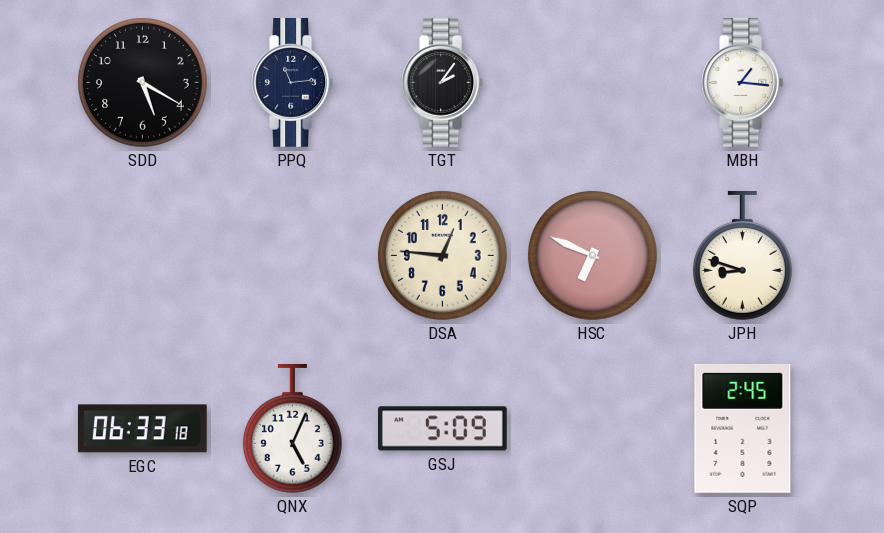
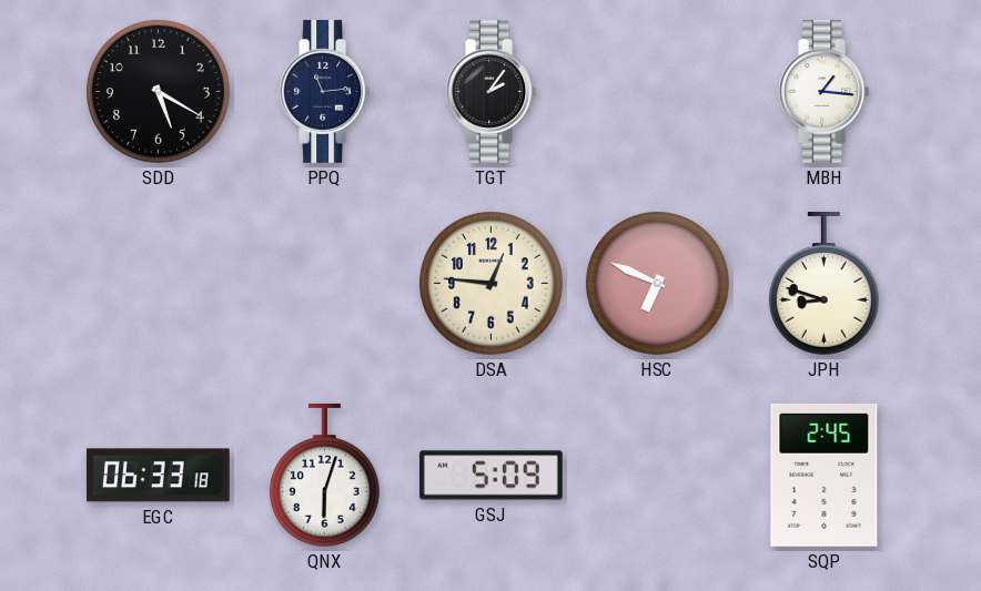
QNX: 5:04 -> 6:03
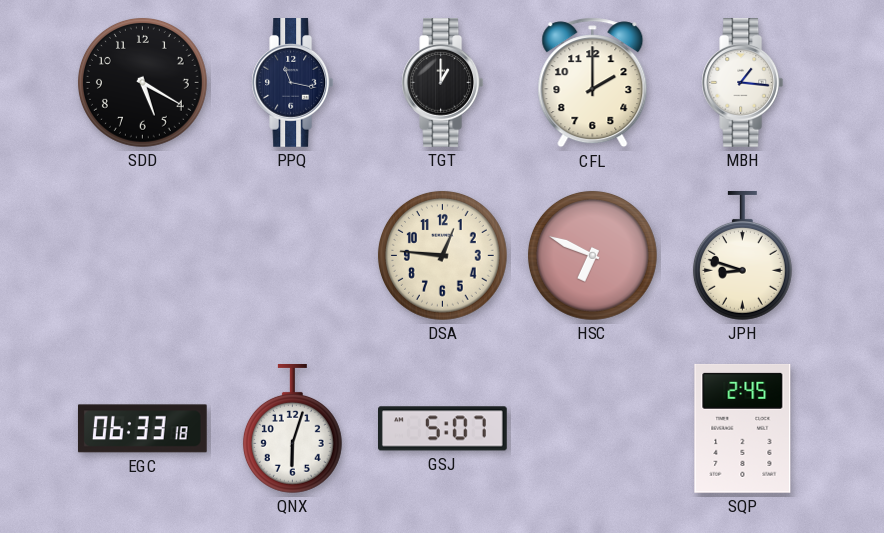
PPQ: 11:14 -> 11:17
TGT: 2:06 -> 1:00
CFL: none -> 2:00
GSJ: 5:09 -> 5:07
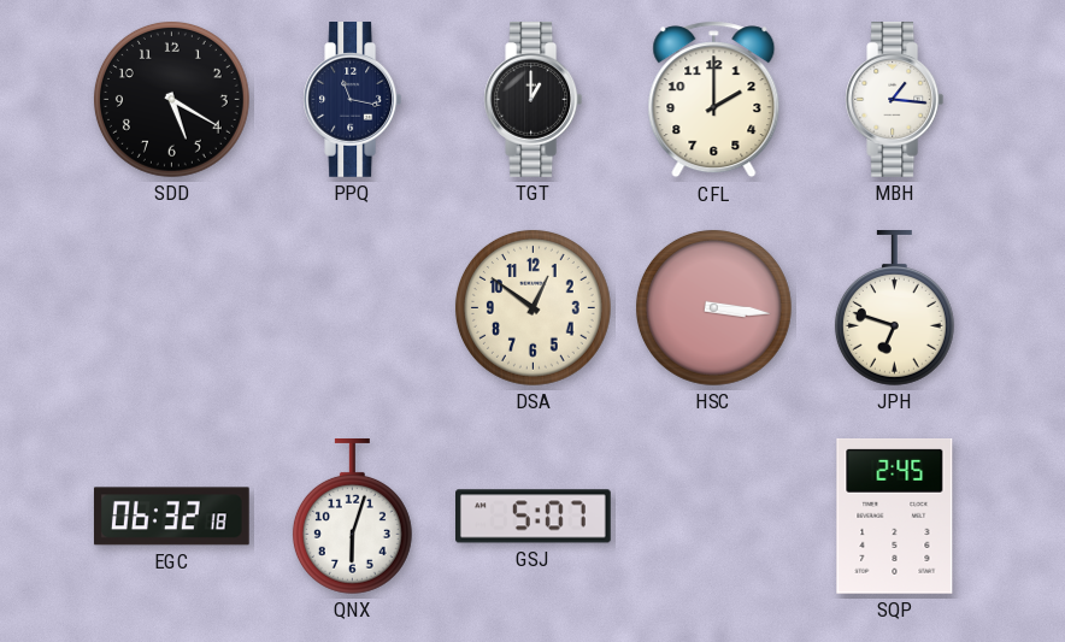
DSA: 12:46 -> 12:51
HSC: 6:49 -> 3:16
JPH: 8:48 -> 6:48
EGC: 06:33 -> 06:32
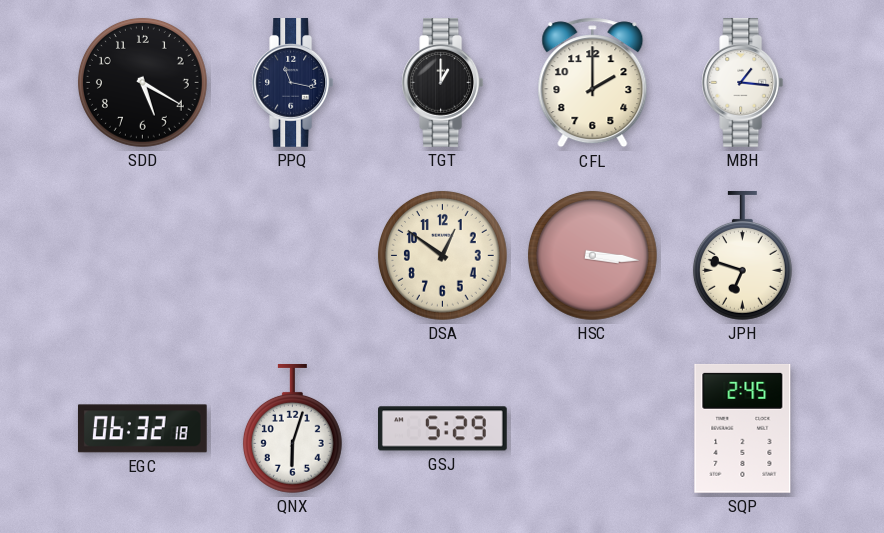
GSJ: 5:07 -> 5:29
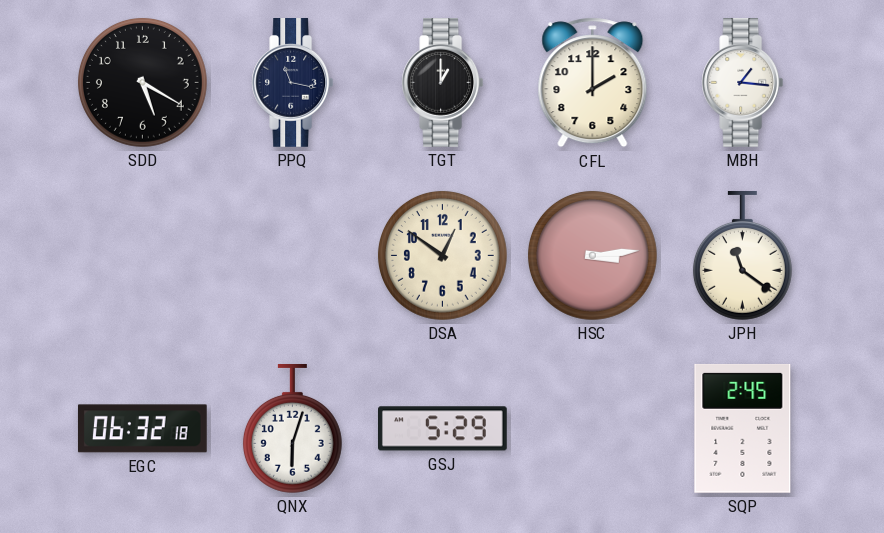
HSC: 3:16 -> 3:14
JPH: 6:48 -> 11:21
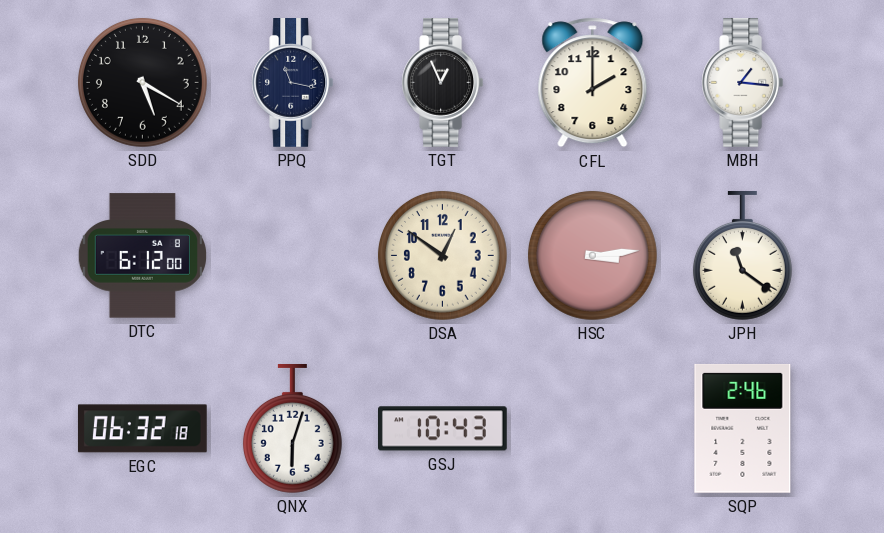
TGT: 1:00 -> 12:56
DTC: none -> 6:12
GSJ: 5:29 -> 10:43
SQP: 2:45 -> 2:46
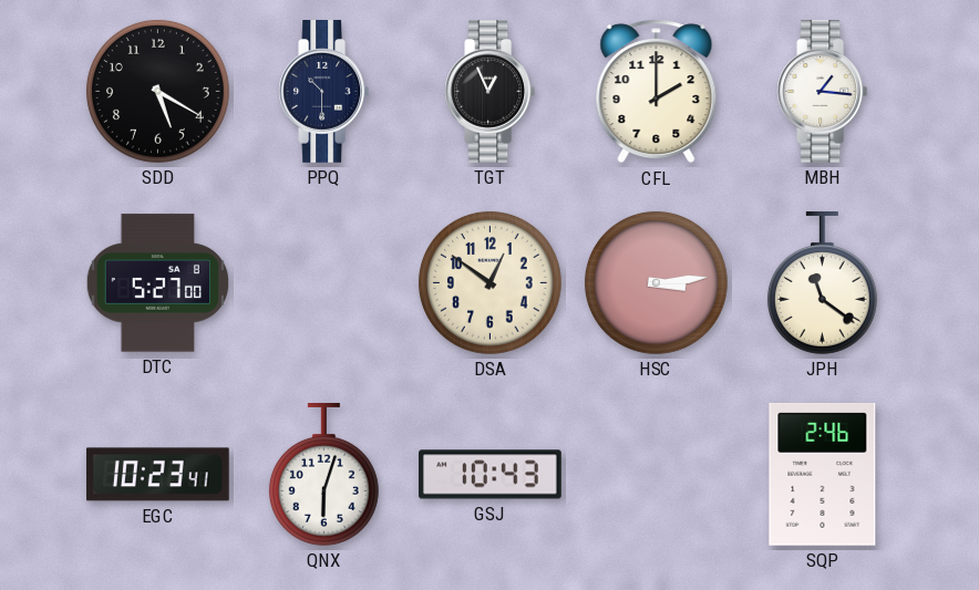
PPQ: 11:17 -> 10:30
DTC: 6:12 -> 5:27
EGC: 06:32 -> 10:23
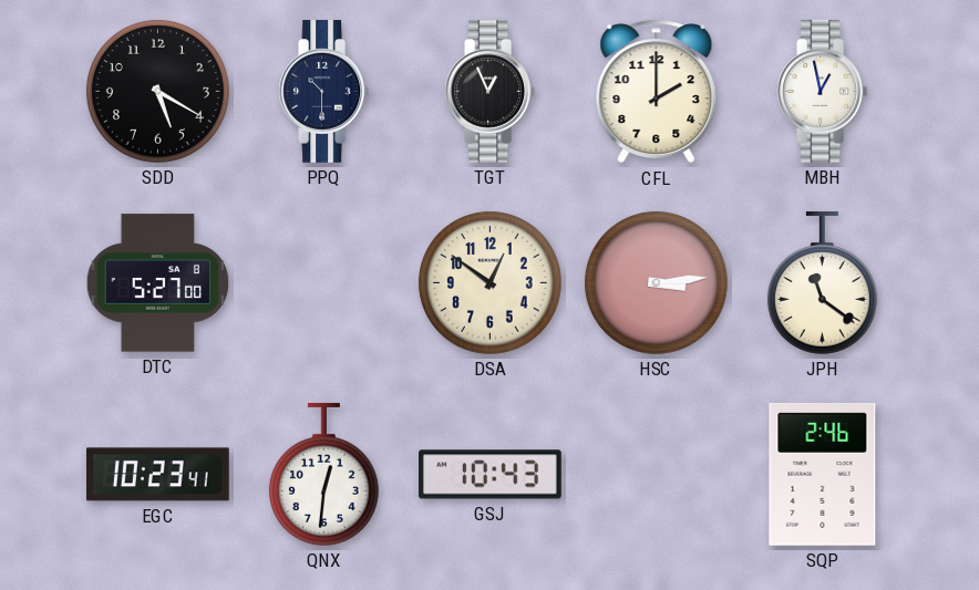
MBH: 1:16 -> 12:58
QNX: 6:03 -> 12:31
